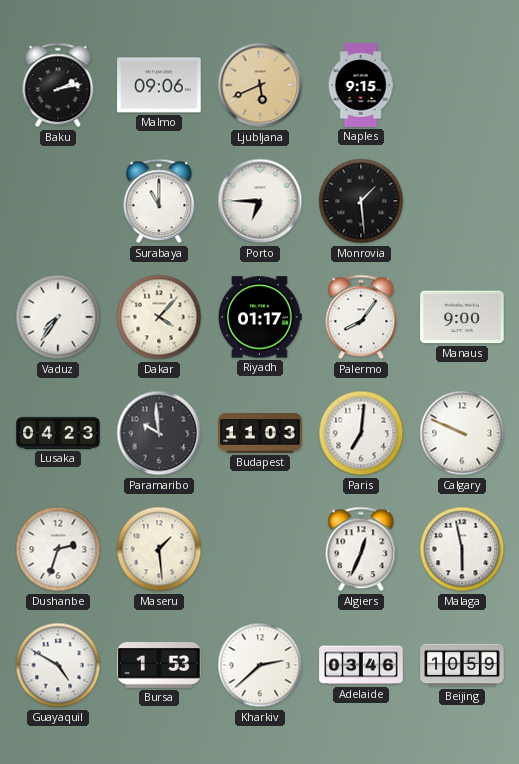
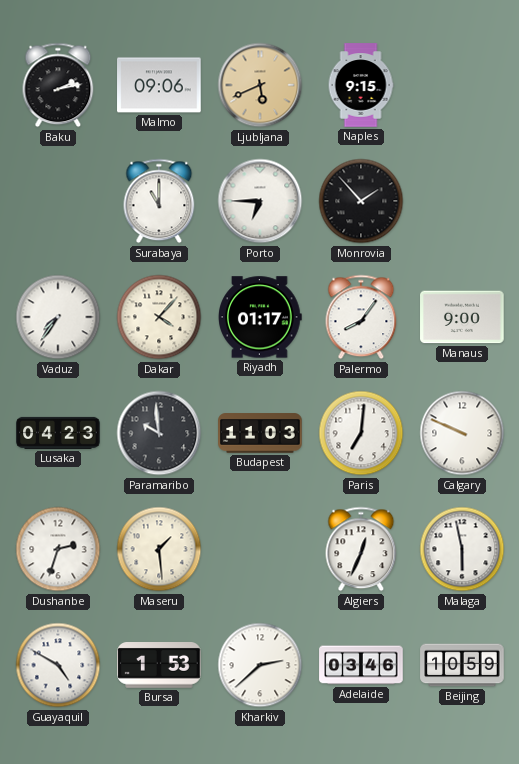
Monrovia: 1:29 -> 1:53
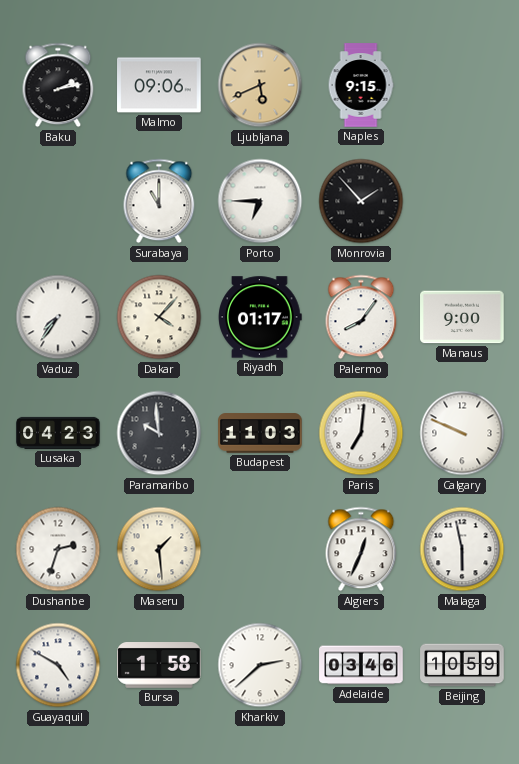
Bursa: 1:53 -> 1:58
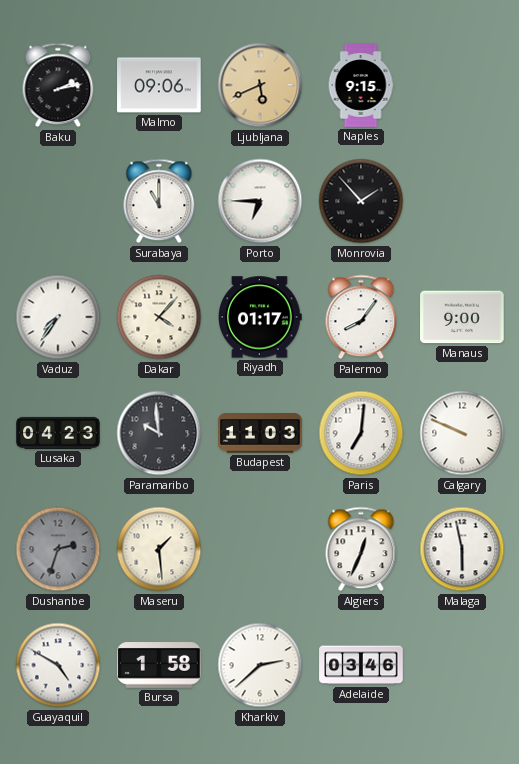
Dushanbe dial: white -> grey
Beijing: 10:59 -> none
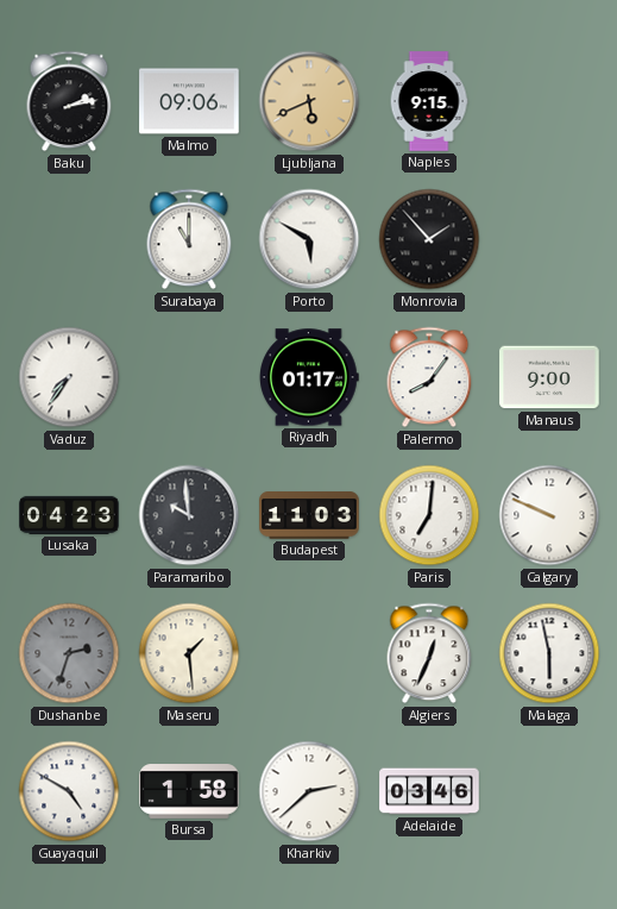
Porto: 6:45 -> 5:50
Dakar: 4:07 -> none
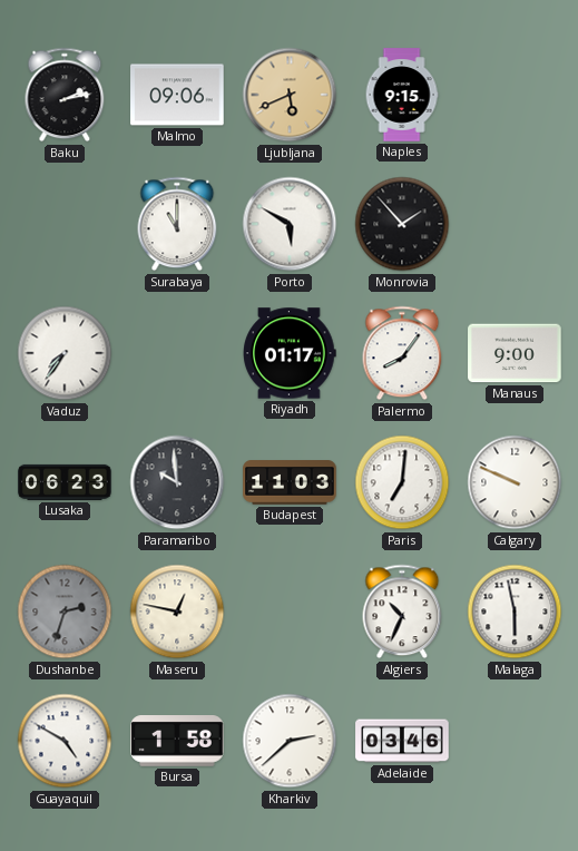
Lusaka: 04:23 -> 06:23
Maseru: 1:29 -> 12:47
Algiers: 12:34 -> 10:34
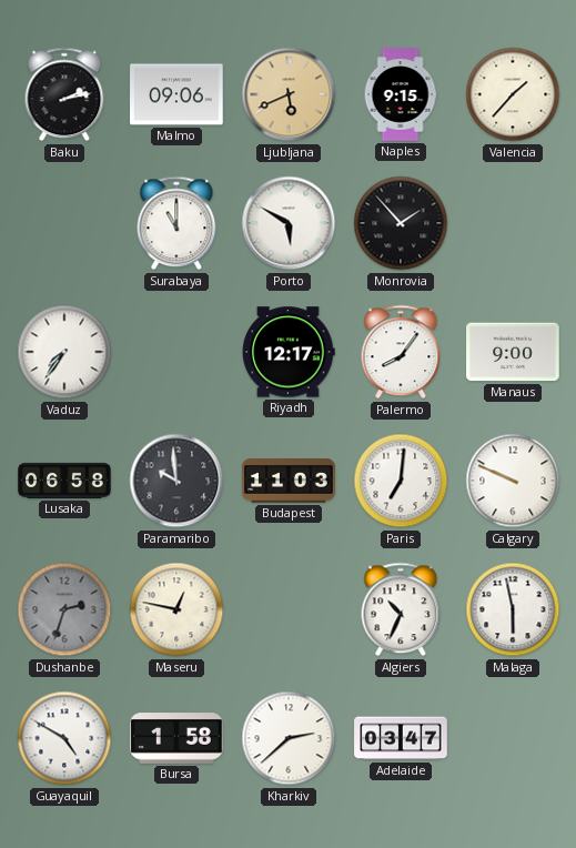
Valencia: none -> 1:37
Riyadh: 01:17 -> 12:17
Lusaka: 06:23 -> 06:58
Adelaide: 03:46 -> 03:47
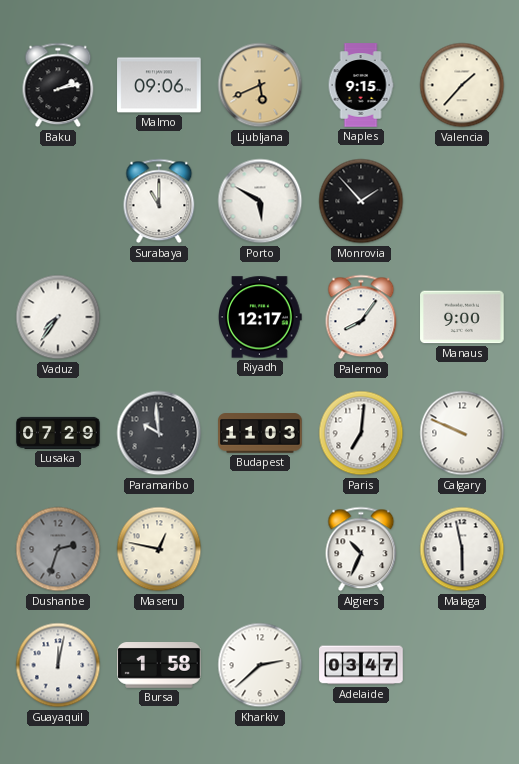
Lusaka: 06:58 -> 07:29
Guayaquil: 4:50 -> 12:02
